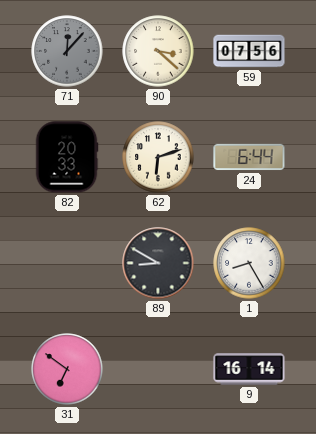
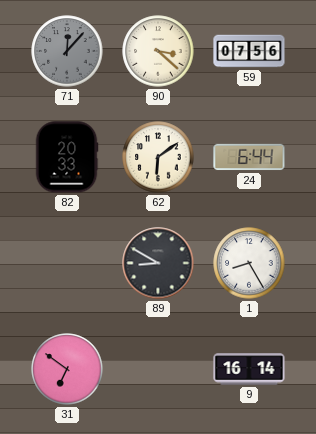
62: 6:12 -> 6:09
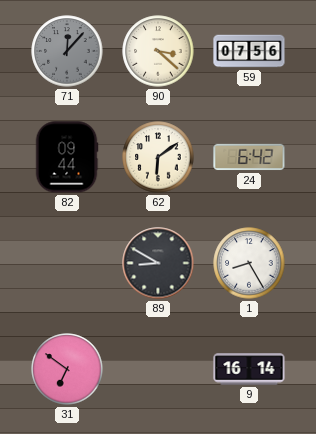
82: 20:33 -> 09:44
24: 6:44 -> 6:42
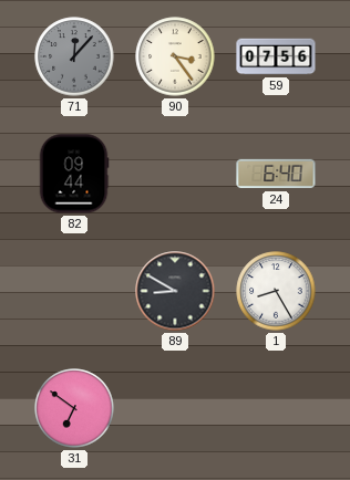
90: 3:22 -> 3:24
62: 6:09 -> none
24: 6:42 -> 6:40
9: 16:14 -> none
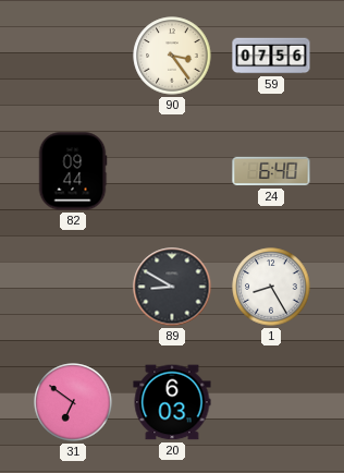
71: 12:07 -> none
20: none -> 6:03
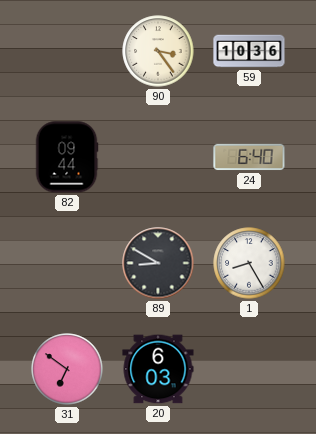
59: 07:56 -> 10:36
